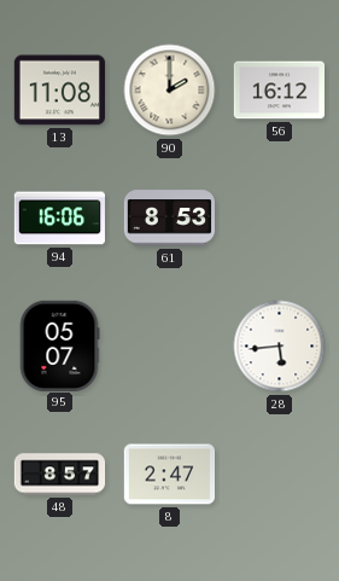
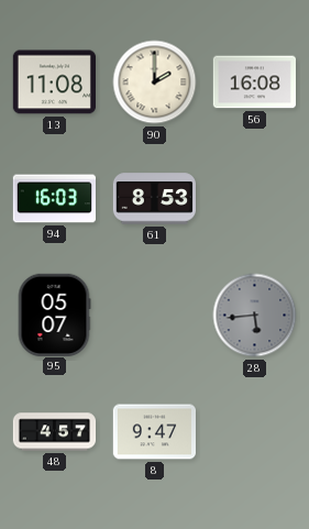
56: 16:12 -> 16:08
94: 16:06 -> 16:03
28 dial: white -> grey
48: 8:57 -> 4:57
8: 2:47 -> 9:47
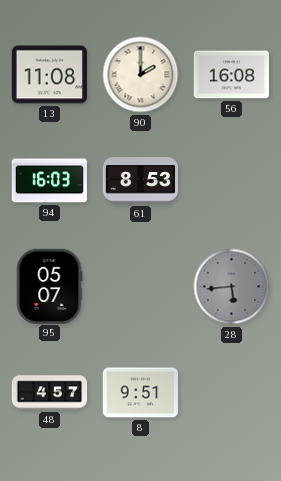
8: 9:47 -> 9:51
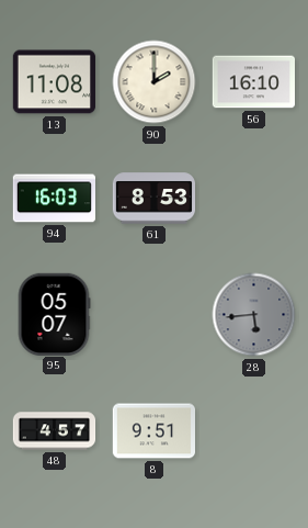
56: 16:08 -> 16:10
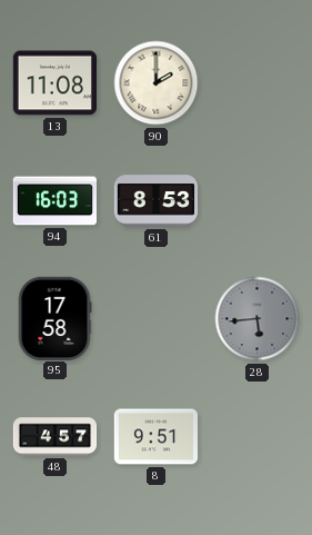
56: 16:10 -> none
95: 05:07 -> 17:58
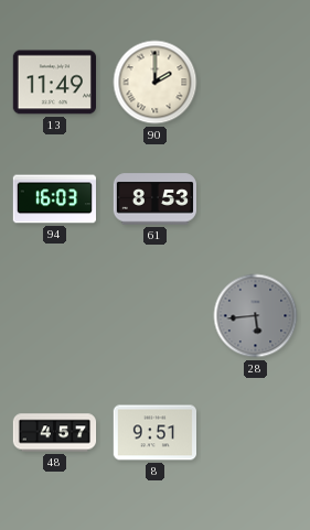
13: 11:08 -> 11:49
95: 17:58 -> none
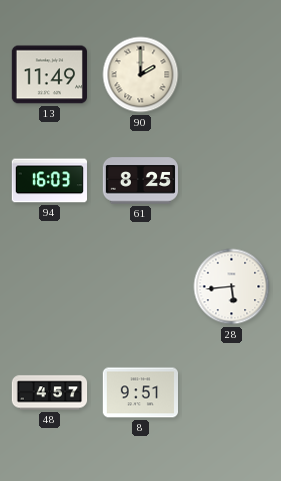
61: 8:53 -> 8:25
28 dial: grey -> white
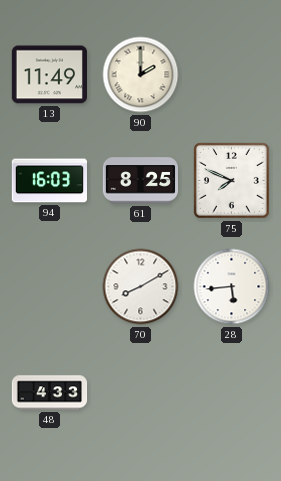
75: none -> 7:49
70: none -> 8:10
48: 4:57 -> 4:33
8: 9:51 -> none
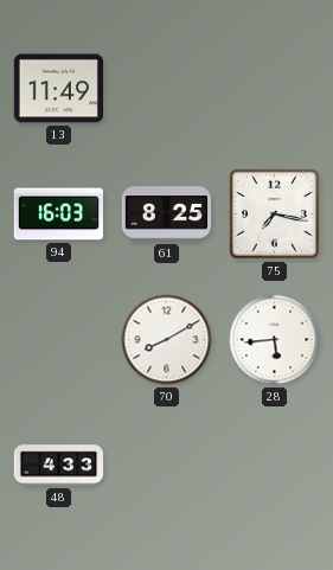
90: 2:00 -> none
75: 7:49 -> 7:17
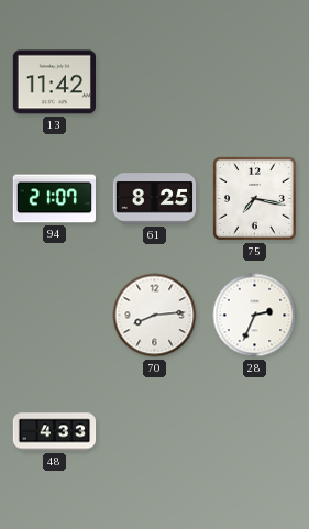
13: 11:49 -> 11:42
94: 16:03 -> 21:07
70: 8:10 -> 8:14
28: 5:44 -> 2:34
